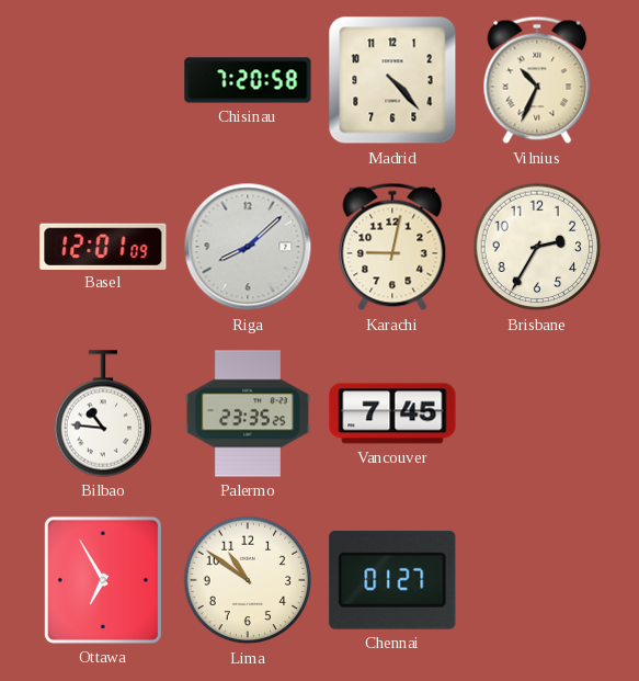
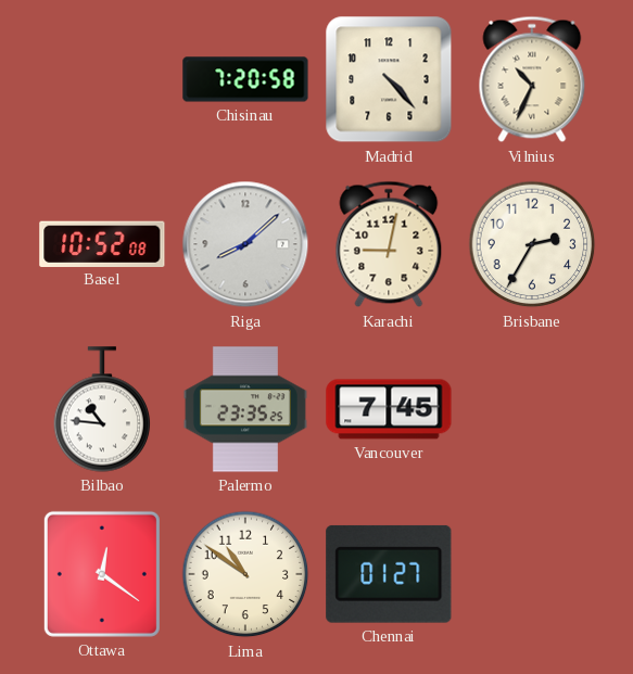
Basel: 12:01 -> 10:52
Ottawa: 6:55 -> 12:21
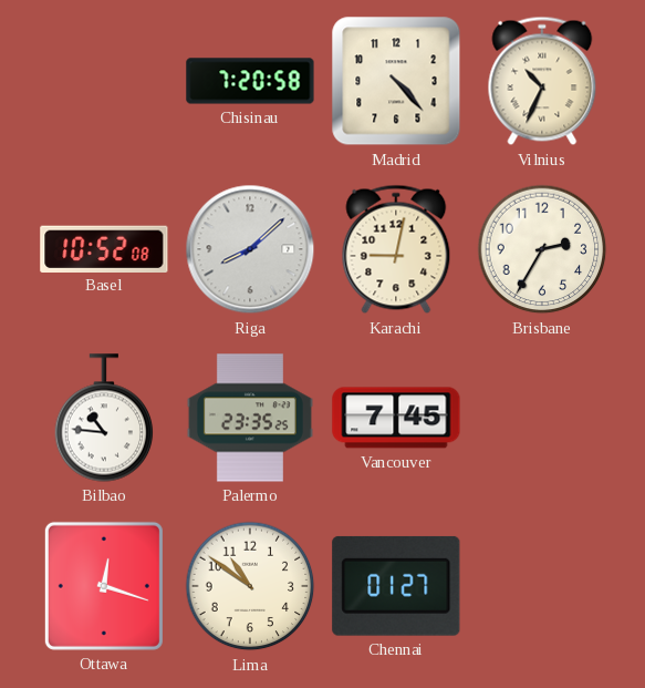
Ottawa: 12:21 -> 12:18
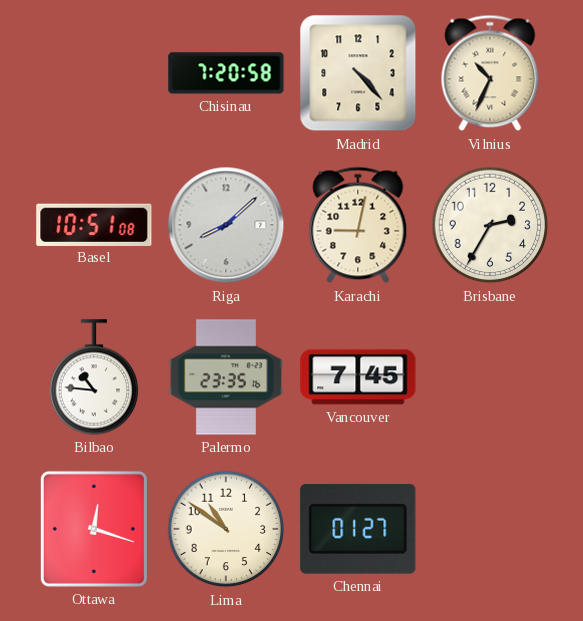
Basel: 10:52 -> 10:51
Palermo: 23:35:25 -> 23:35:16
